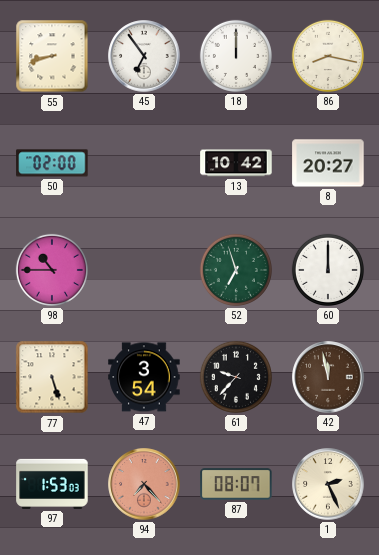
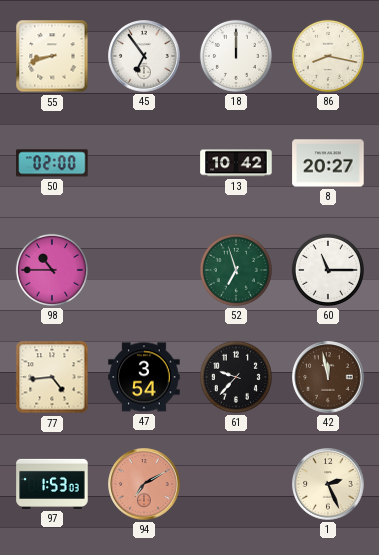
60: 12:00 -> 11:15
77: 5:27 -> 4:44
94: 7:23 -> 7:10
87: 08:07 -> none
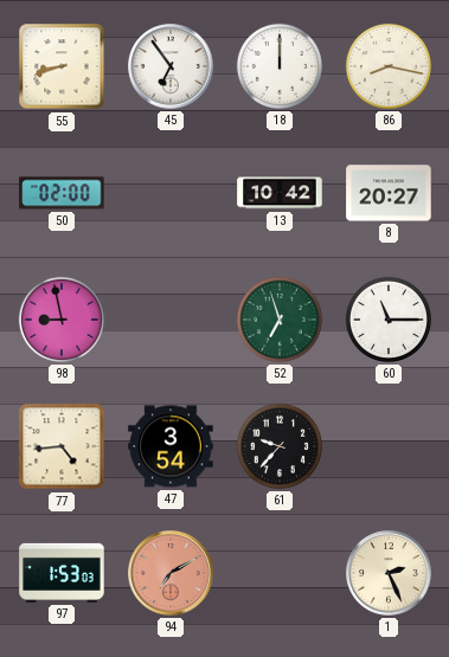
98: 10:45 -> 8:58
42: 11:58 -> none
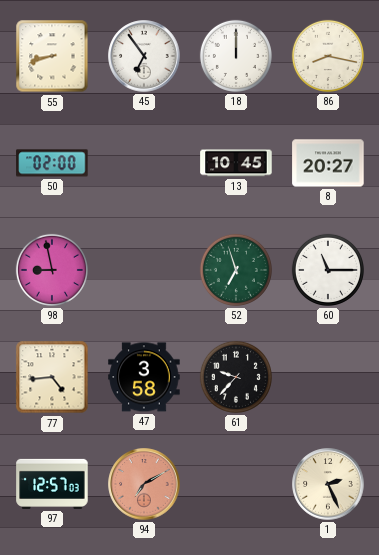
13: 10:42 -> 10:45
47: 3:54 -> 3:58
97: 1:53 -> 12:57
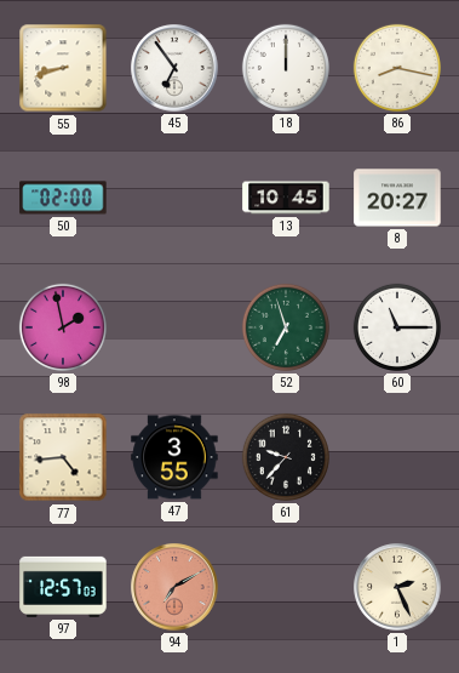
98: 8:58 -> 1:58
47: 3:58 -> 3:55
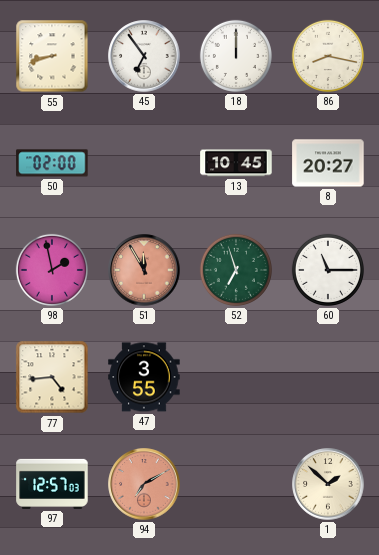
51: none -> 11:55
61: 9:37 -> none
1: 2:26 -> 1:52
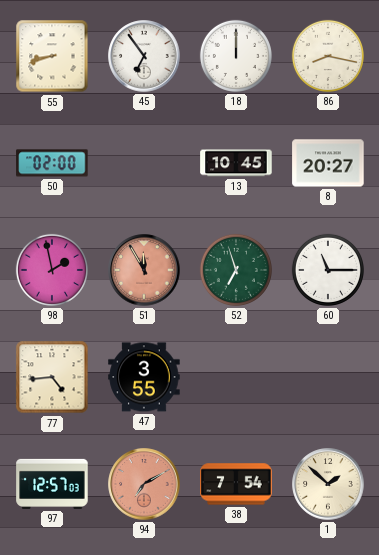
38: none -> 7:54
